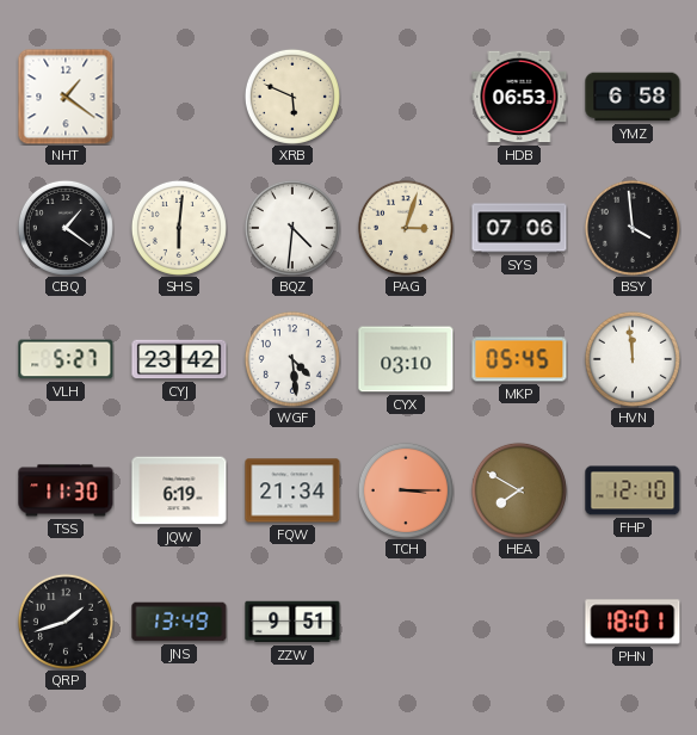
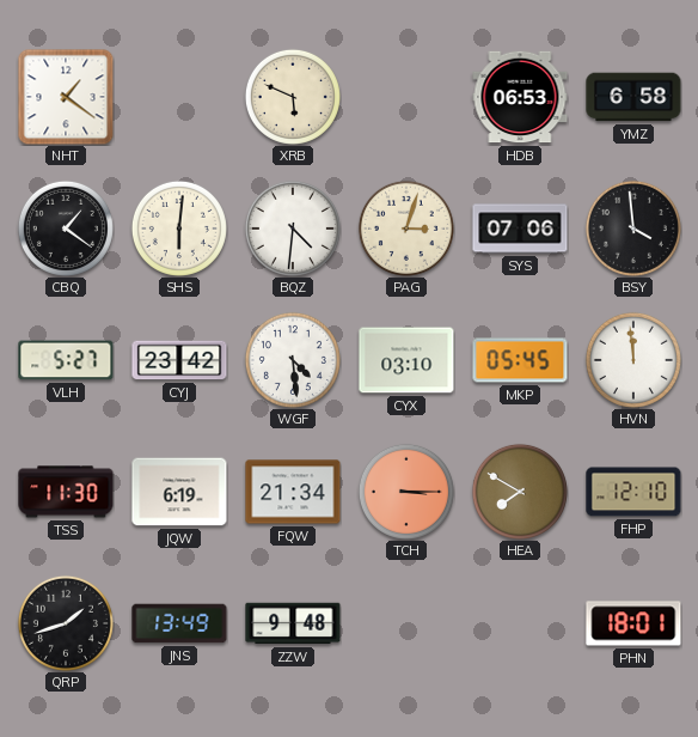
ZZW: 9:51 -> 9:48
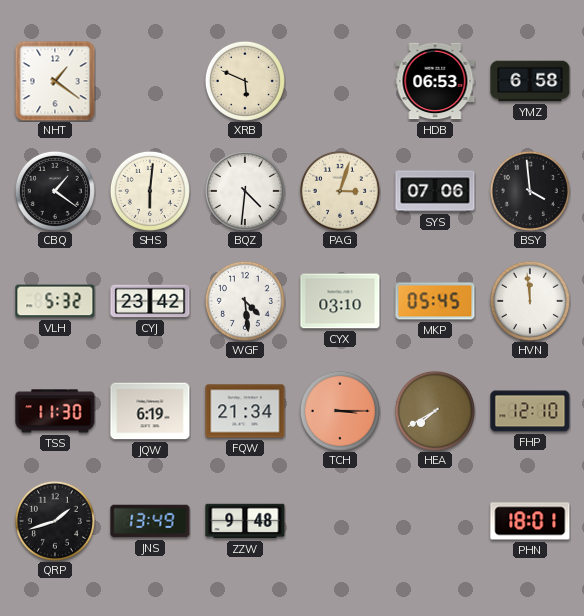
VLH: 5:27 -> 5:32
HEA: 7:50 -> 7:40
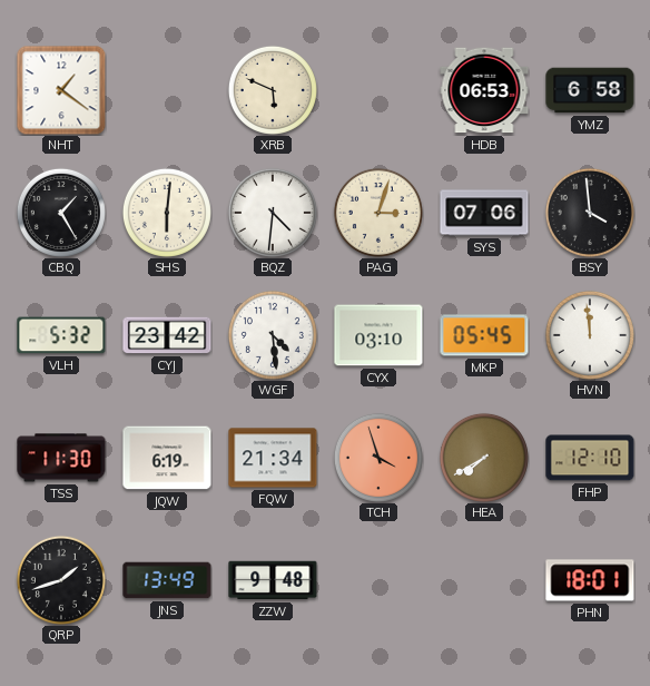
CBQ: 1:21 -> 1:25
TCH: 3:15 -> 3:57
